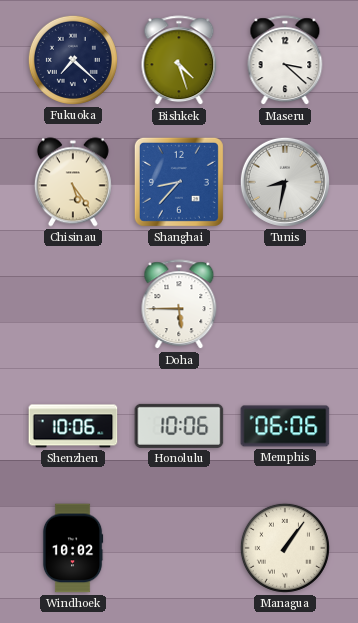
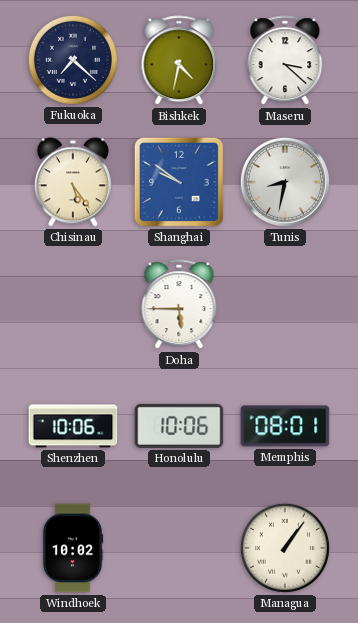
Bishkek: 4:27 -> 4:32
Shanghai: 8:37 -> 9:51
Memphis: 06:06 -> 08:01
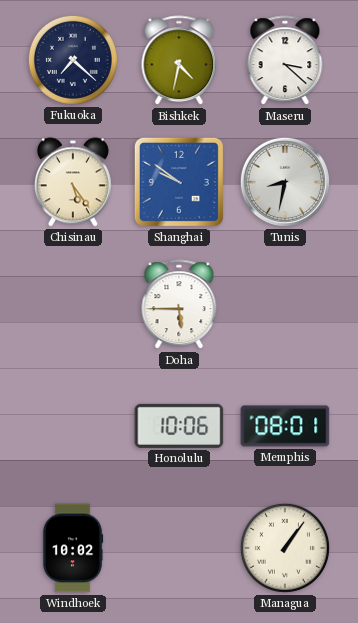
Shenzhen: 10:06 -> none
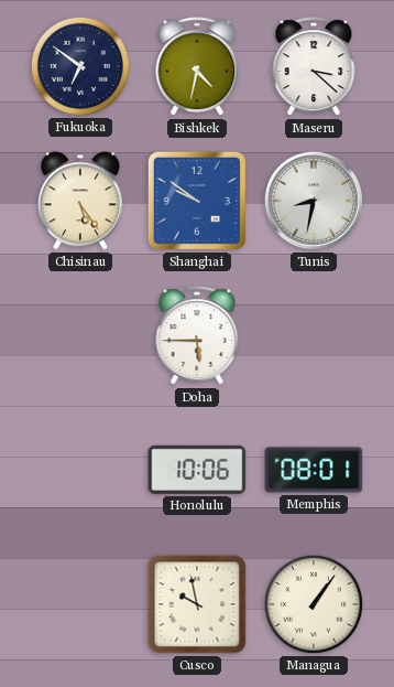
Fukuoka: 7:22 -> 6:51
Windhoek: 10:02 -> none
Cusco: none -> 9:58
